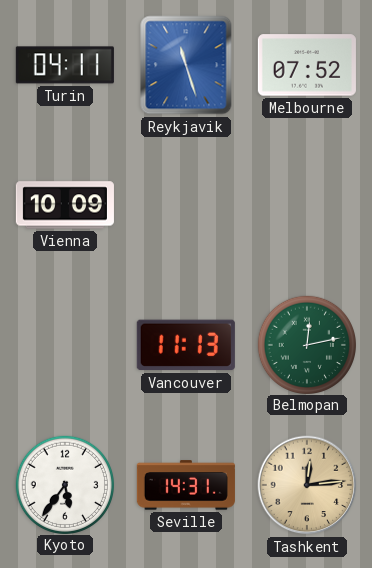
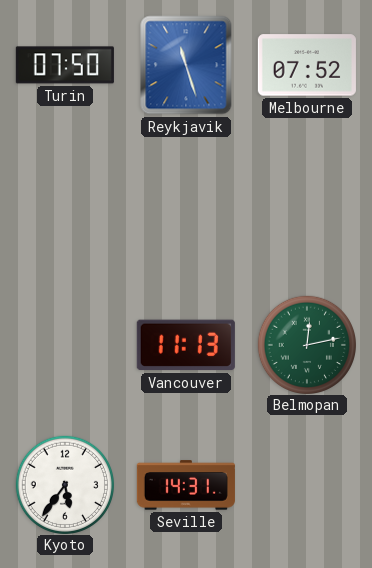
Turin: 04:11 -> 07:50
Vienna: 10:09 -> none
Tashkent: 12:14 -> none
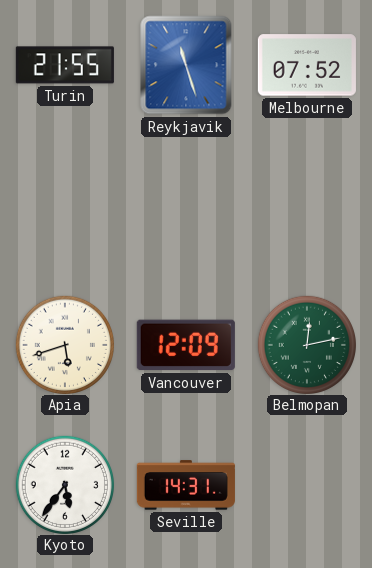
Turin: 07:50 -> 21:55
Apia: none -> 5:42
Vancouver: 11:13 -> 12:09
